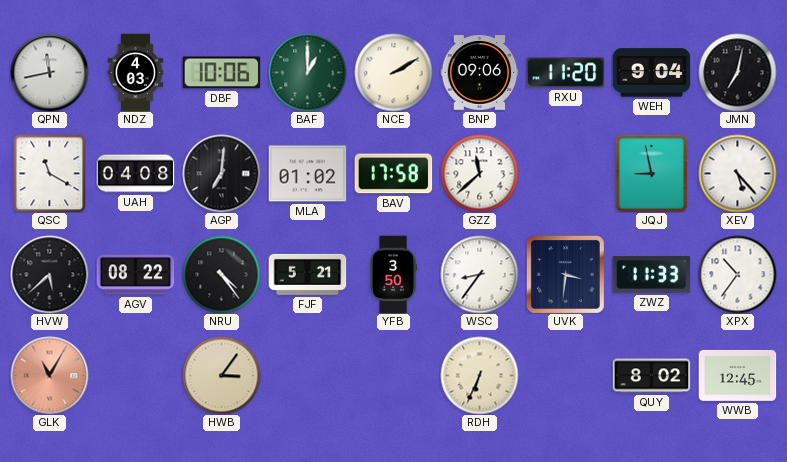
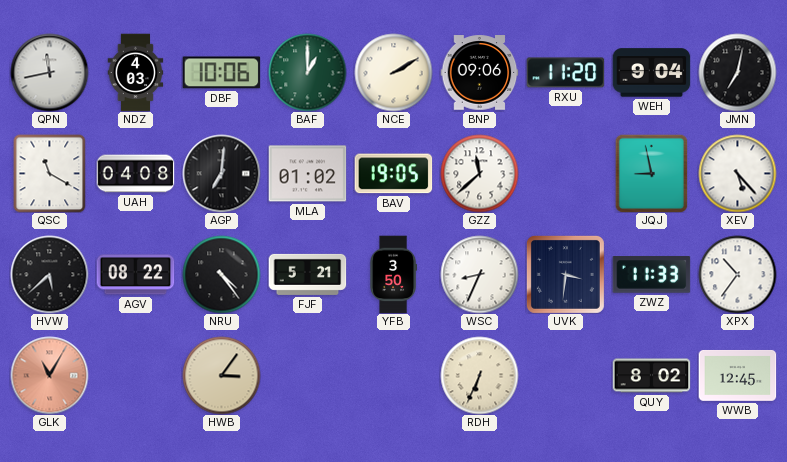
BAV: 17:58 -> 19:05
WSC: 8:36 -> 8:34
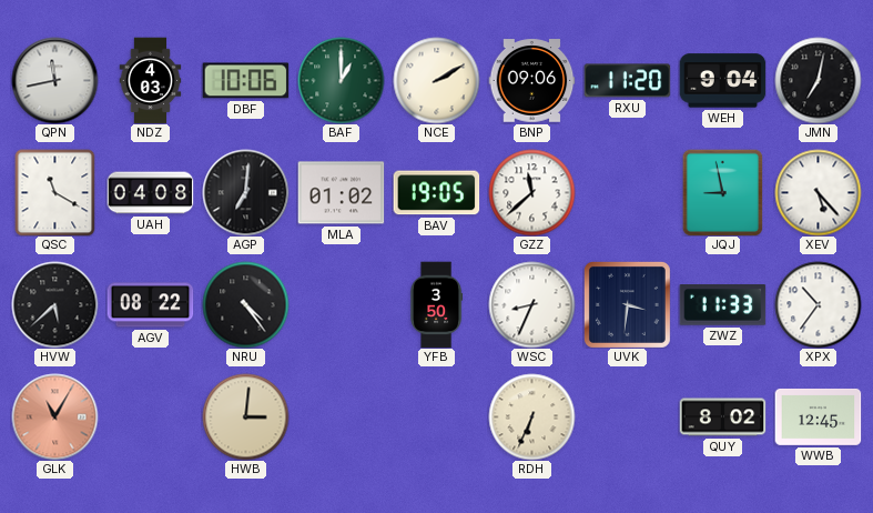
FJF: 5:21 -> none
HWB: 3:06 -> 3:01
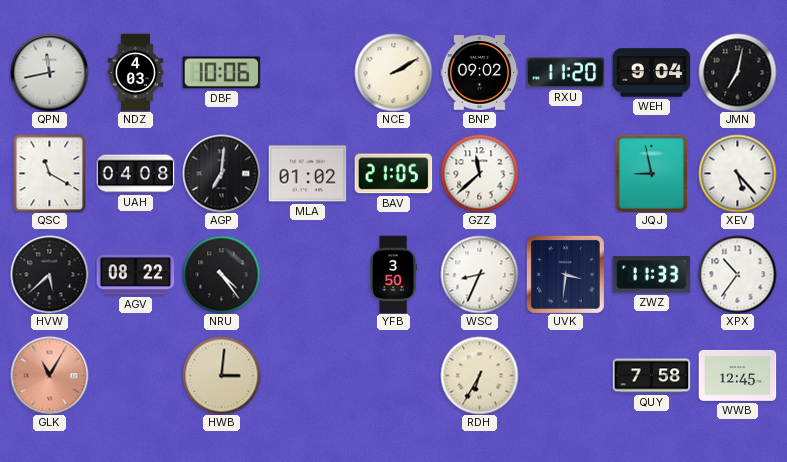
BAF: 1:00 -> none
BNP: 09:06 -> 09:02
BAV: 19:05 -> 21:05
RDH: 6:34 -> 6:35
QUY: 8:02 -> 7:58
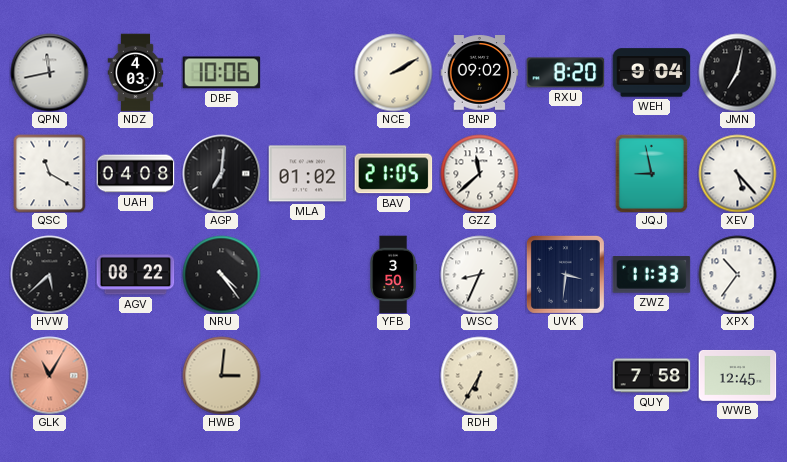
RXU: 11:20 -> 8:20
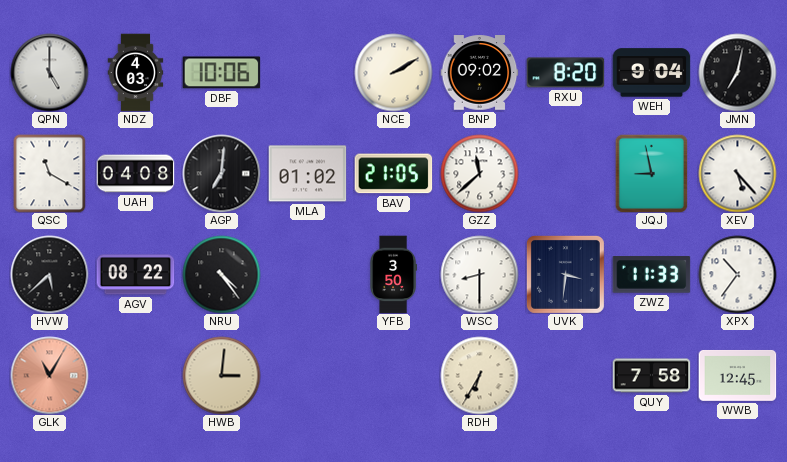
QPN: 11:43 -> 5:00
WSC: 8:34 -> 8:30
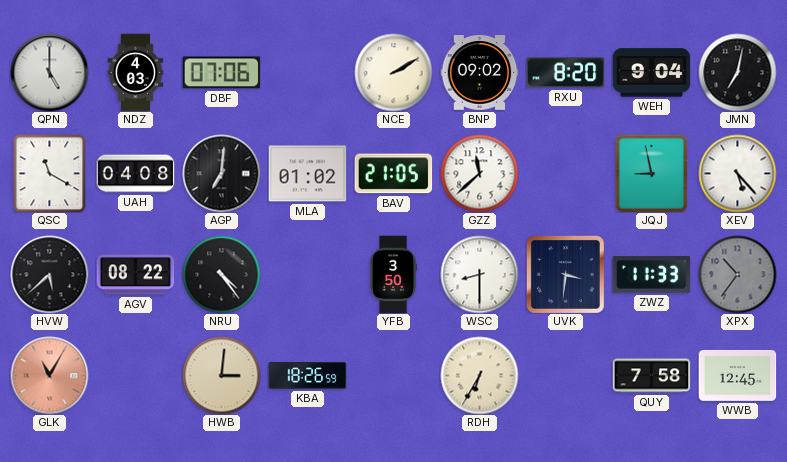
DBF: 10:06 -> 07:06
XPX dial: white -> grey
KBA: none -> 18:26
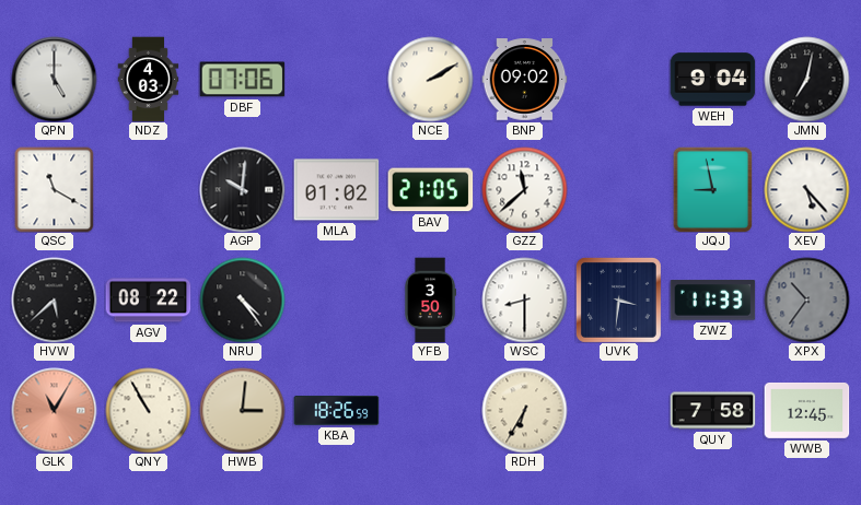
RXU: 8:20 -> none
UAH: 04:08 -> none
AGP: 7:01 -> 10:01
QNY: none -> 10:55
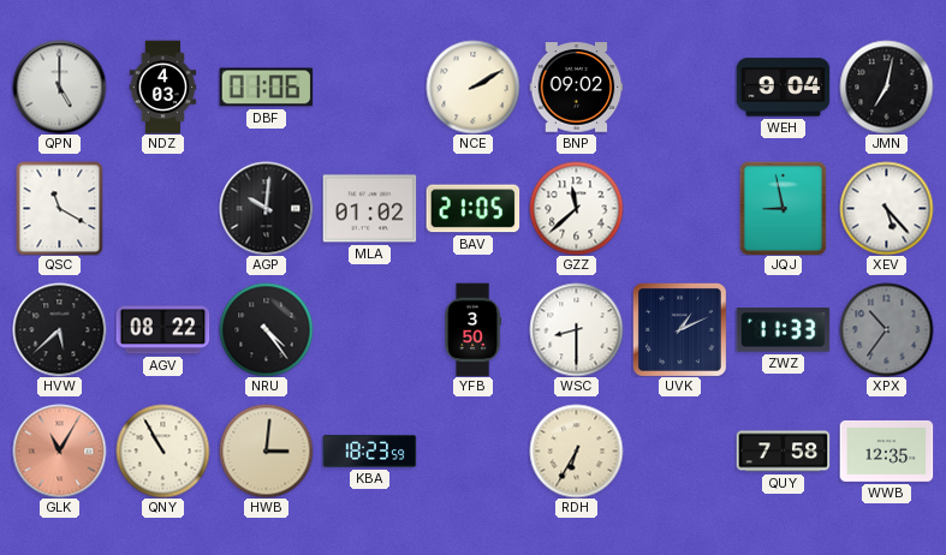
DBF: 07:06 -> 01:06
UVK: 3:31 -> 1:11
KBA: 18:26 -> 18:23
WWB: 12:45 -> 12:35
